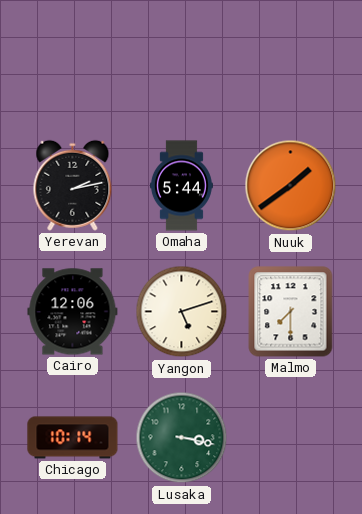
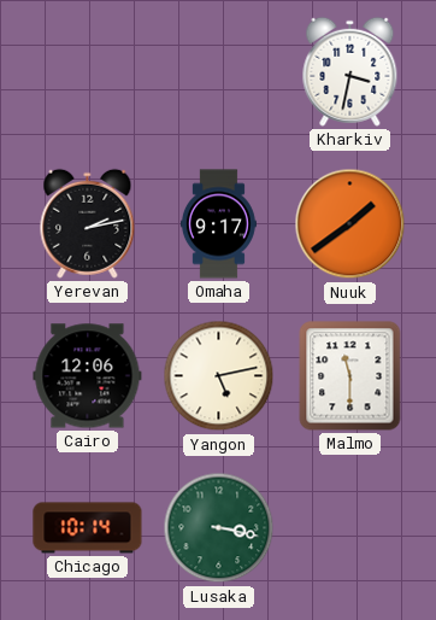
Kharkiv: none -> 3:32
Omaha: 5:44 -> 9:17
Yangon: 5:12 -> 5:13
Malmo: 7:30 -> 11:30
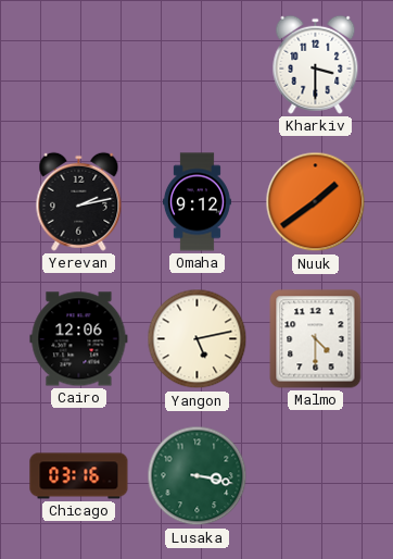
Kharkiv: 3:32 -> 3:30
Omaha: 9:17 -> 9:12
Malmo: 11:30 -> 4:30
Chicago: 10:14 -> 03:16
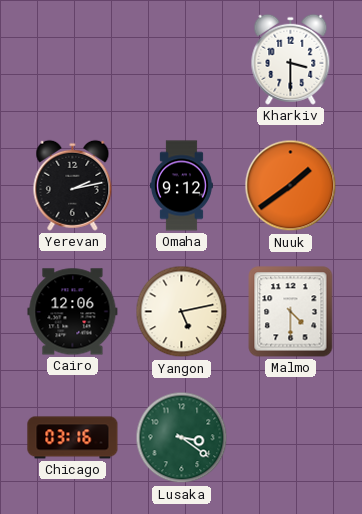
Lusaka: 3:17 -> 3:21
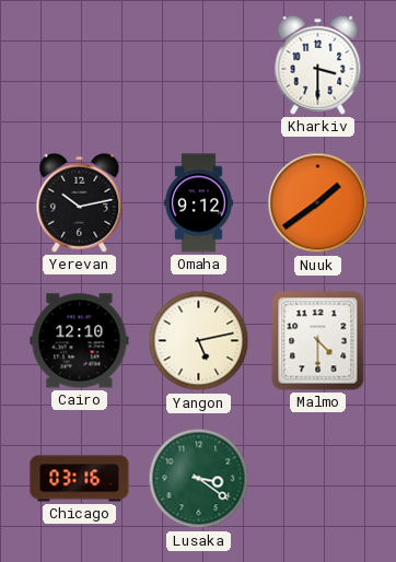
Yerevan: 2:13 -> 10:13
Cairo: 12:06 -> 12:10
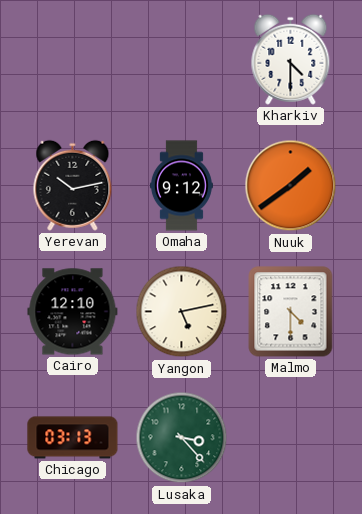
Kharkiv: 3:30 -> 4:30
Chicago: 03:16 -> 03:13
Lusaka: 3:21 -> 3:23
